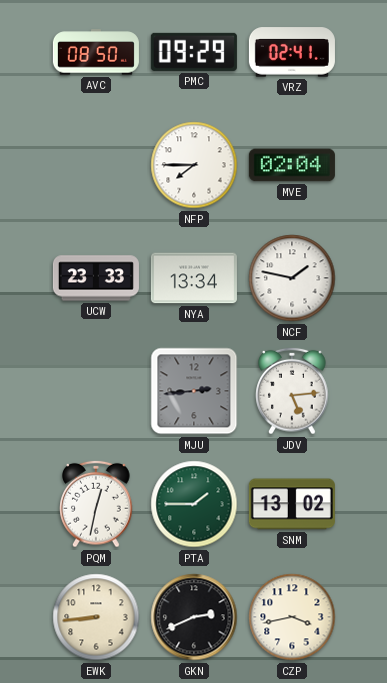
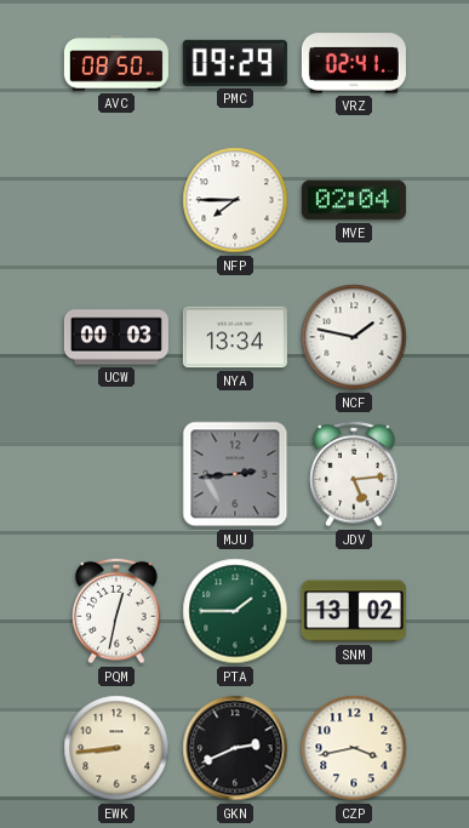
UCW: 23:33 -> 00:03
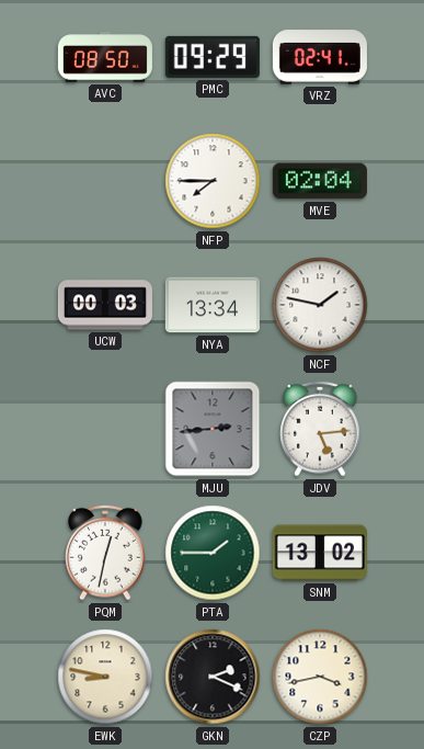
EWK: 8:44 -> 8:47
GKN: 2:41 -> 2:19
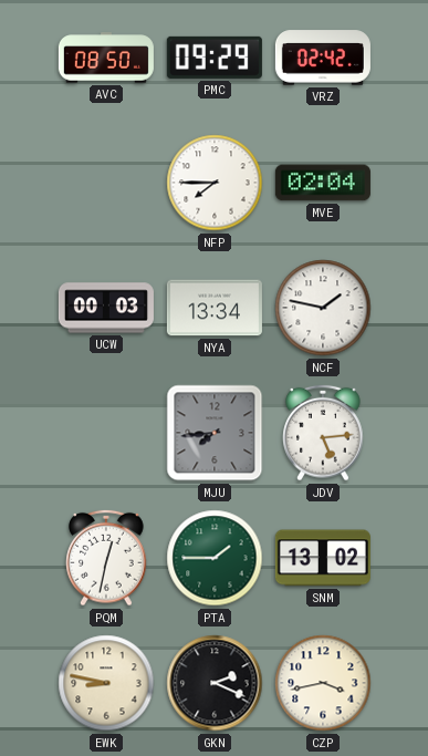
VRZ: 02:41 -> 02:42
MJU: 2:44 -> 7:44
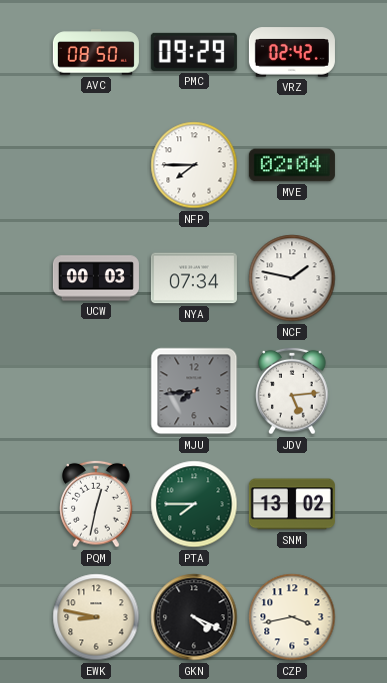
NYA: 13:34 -> 07:34
PTA: 1:45 -> 7:45
GKN: 2:19 -> 4:19
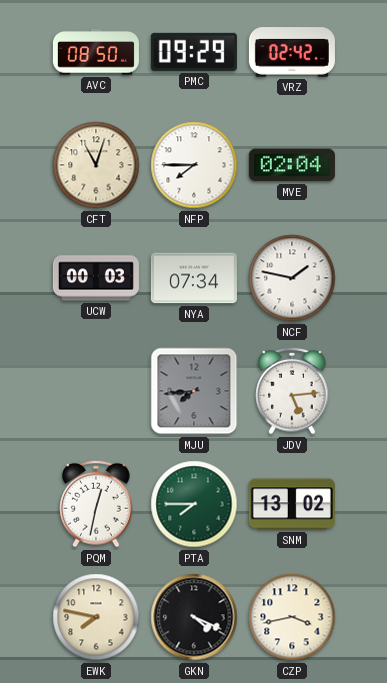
CFT: none -> 11:03
EWK: 8:47 -> 7:47
